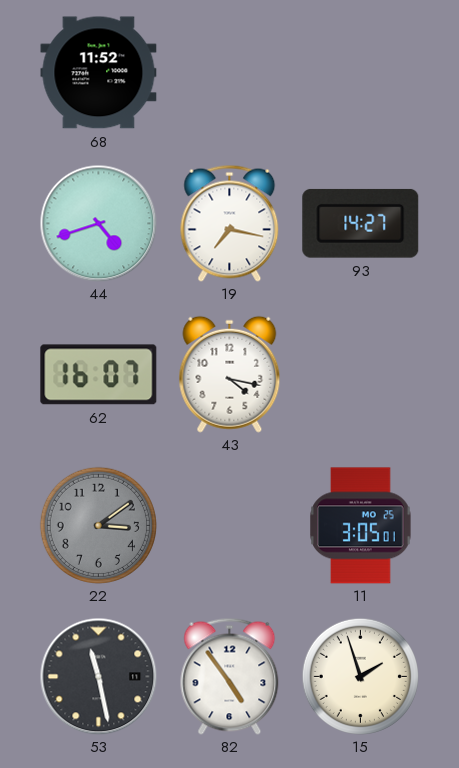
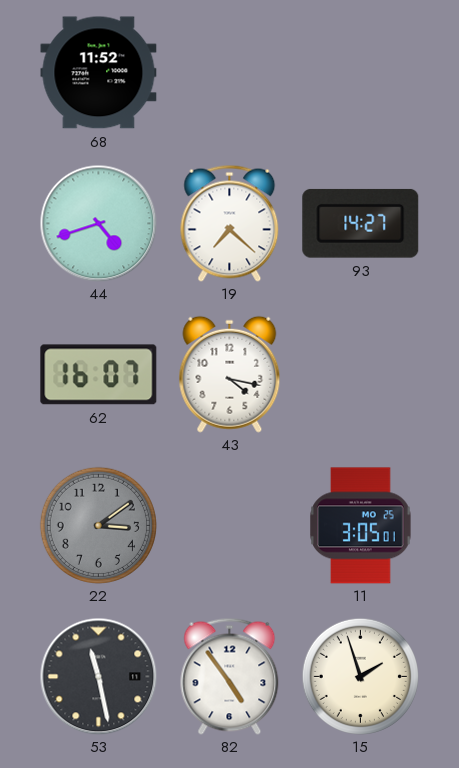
19: 7:17 -> 7:22
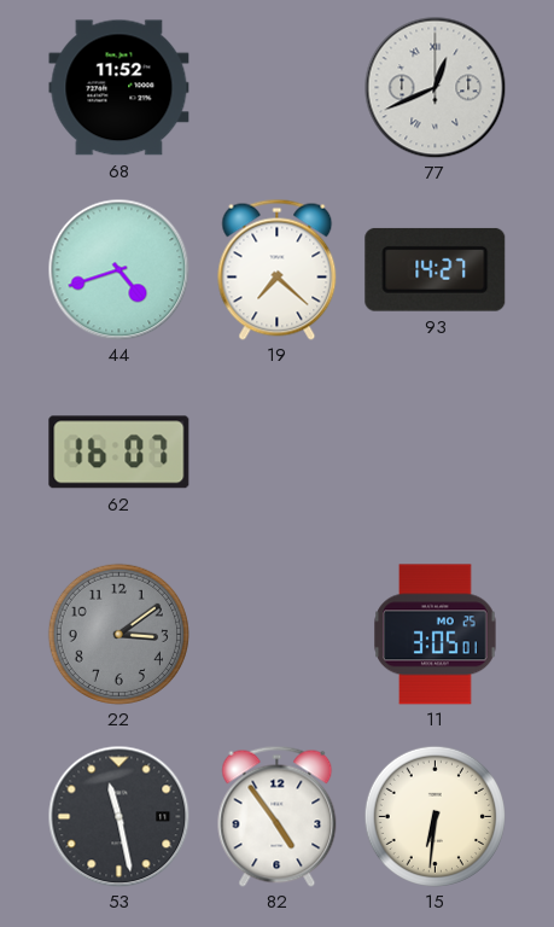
77: none -> 12:41
43: 4:17 -> none
15: 1:57 -> 6:31
